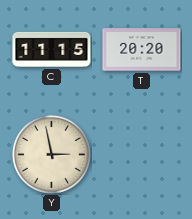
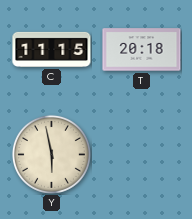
T: 20:20 -> 20:18
Y: 2:58 -> 5:58
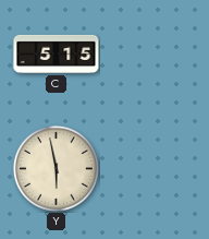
C: 11:15 -> 5:15
T: 20:18 -> none
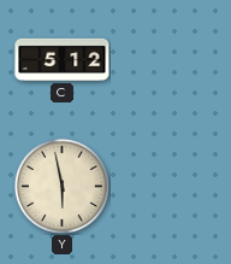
C: 5:15 -> 5:12
